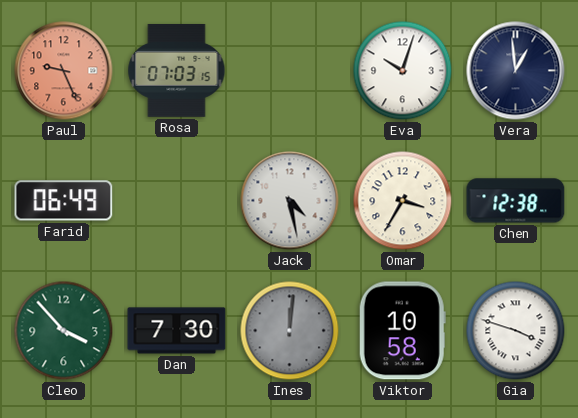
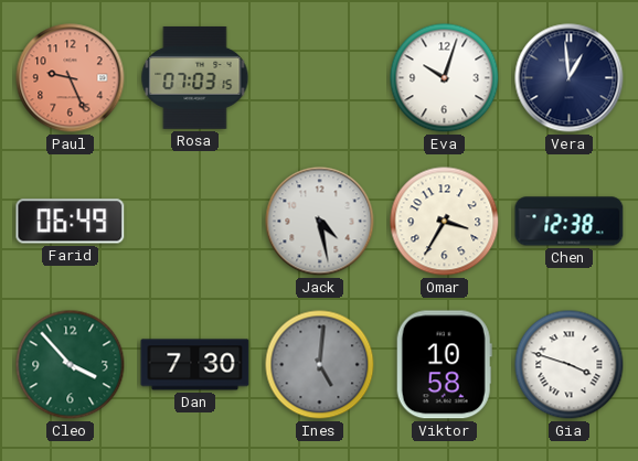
Ines: 12:01 -> 5:01
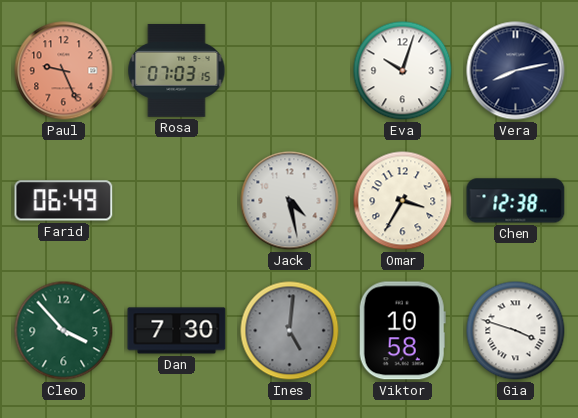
Vera: 12:59 -> 8:13
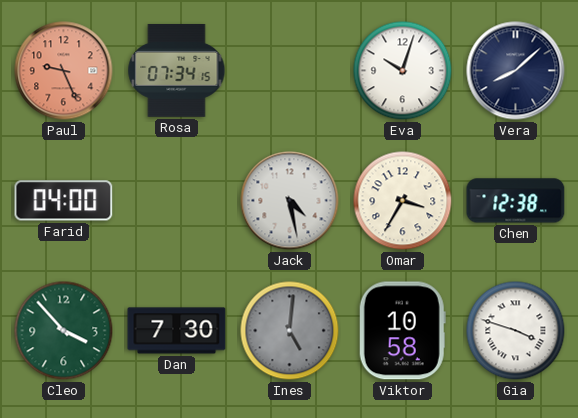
Rosa: 07:03 -> 07:34
Vera: 8:13 -> 8:08
Farid: 06:49 -> 04:00
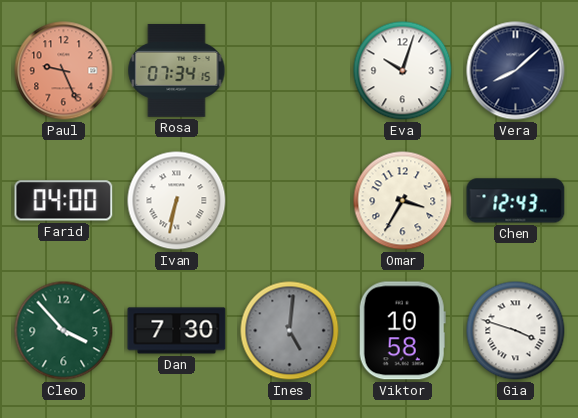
Ivan: none -> 6:32
Jack: 4:28 -> none
Chen: 12:38 -> 12:43
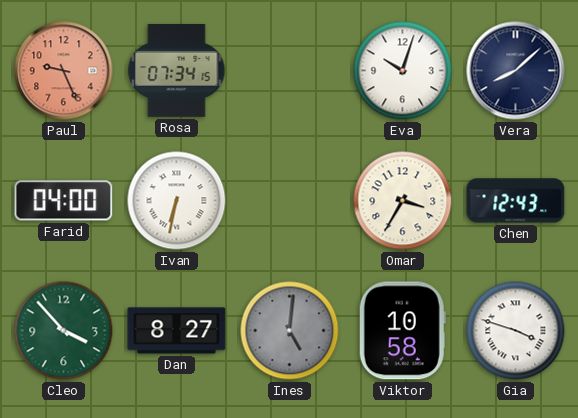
Dan: 7:30 -> 8:27
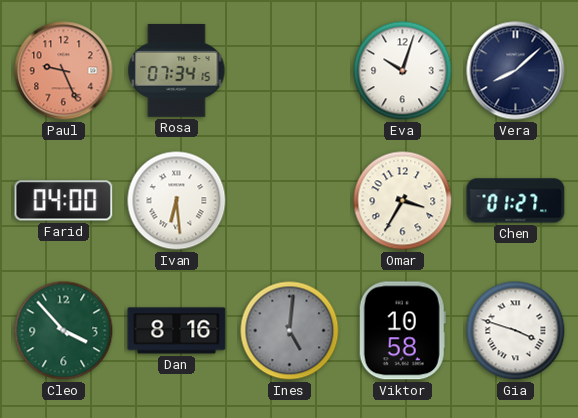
Ivan: 6:32 -> 6:29
Chen: 12:43 -> 01:27
Dan: 8:27 -> 8:16
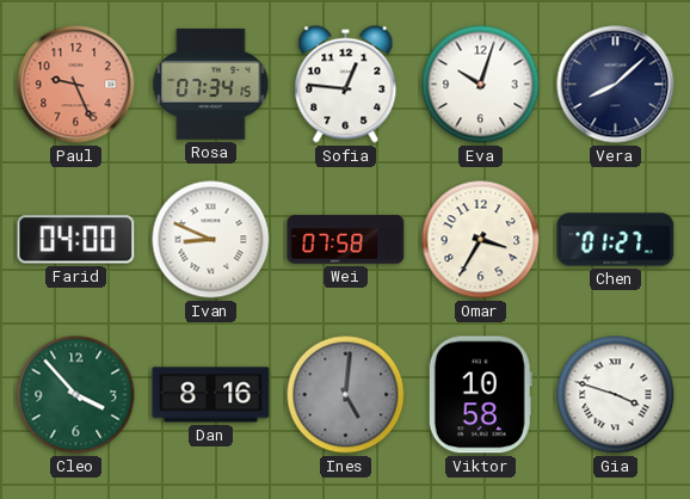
Sofia: none -> 12:46
Ivan: 6:29 -> 8:49
Wei: none -> 07:58
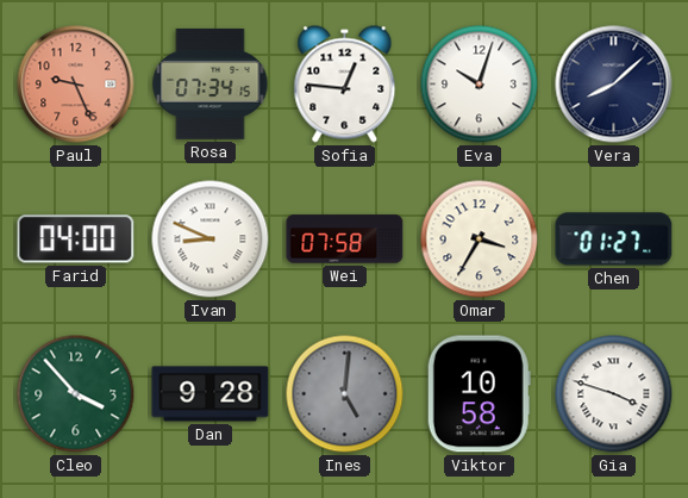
Dan: 8:16 -> 9:28
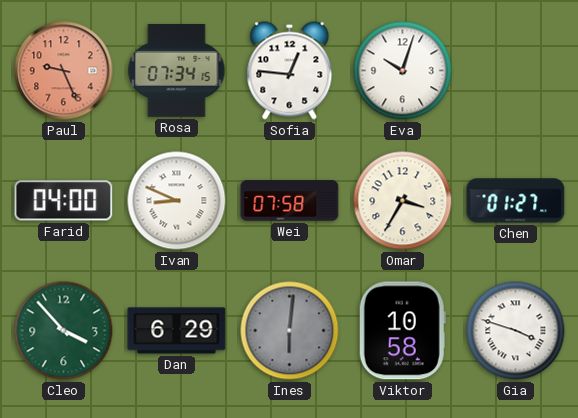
Vera: 8:08 -> none
Dan: 9:28 -> 6:29
Ines: 5:01 -> 6:01
